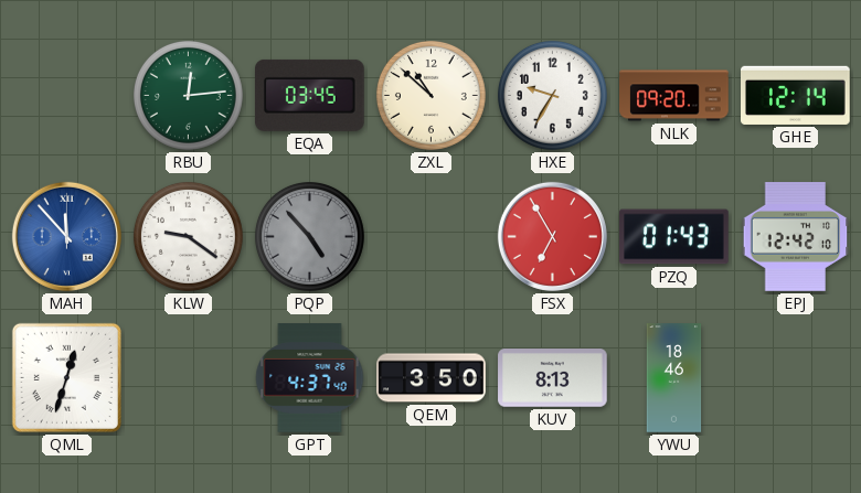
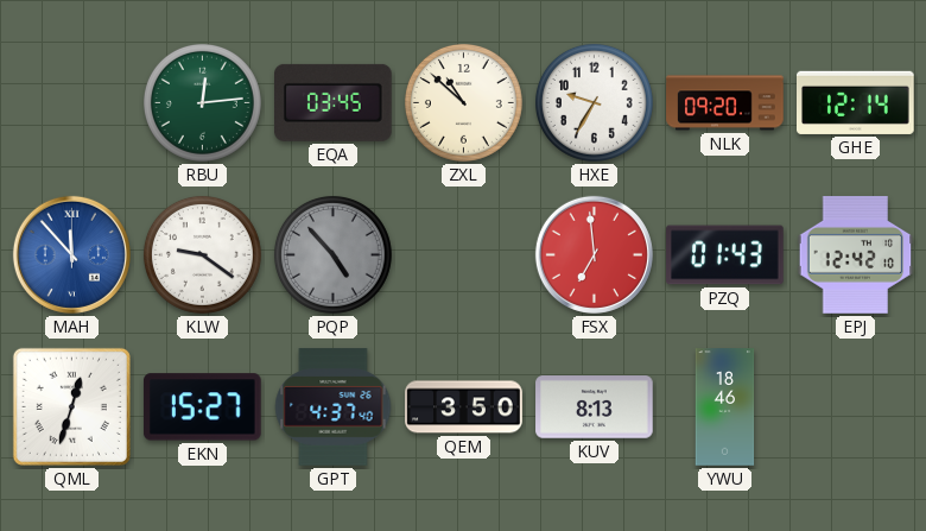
FSX: 6:55 -> 6:59
EKN: none -> 15:27
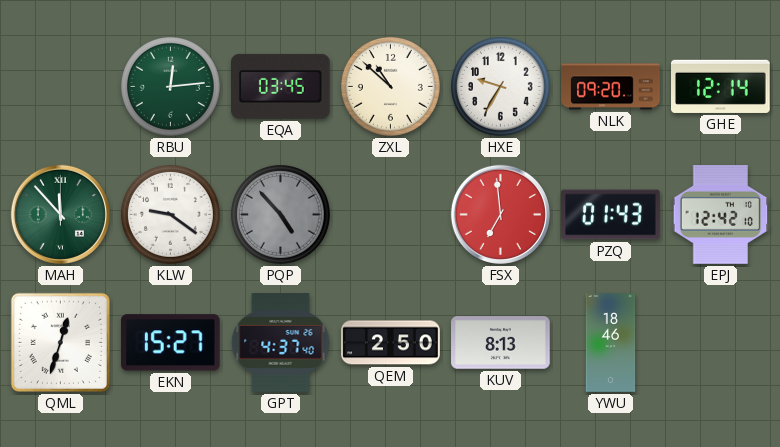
MAH dial: blue -> green
QEM: 3:50 -> 2:50
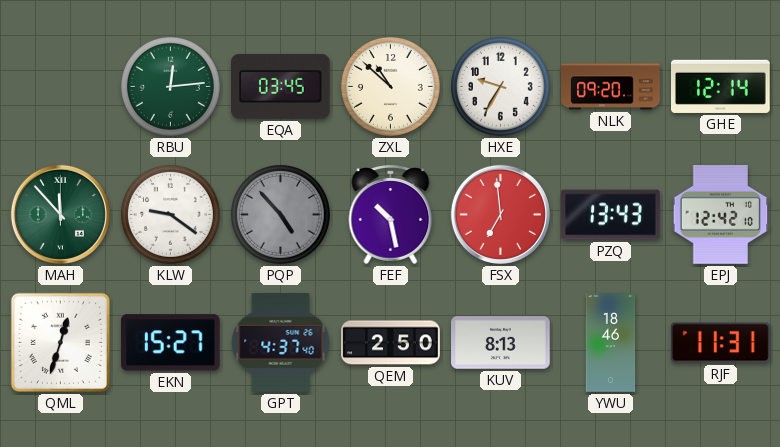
FEF: none -> 10:28
PZQ: 01:43 -> 13:43
RJF: none -> 11:31
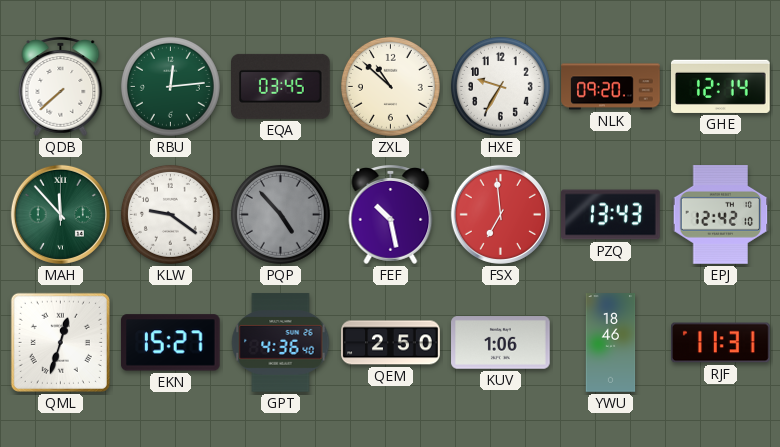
QDB: none -> 7:38
GPT: 4:37 -> 4:36
KUV: 8:13 -> 1:06
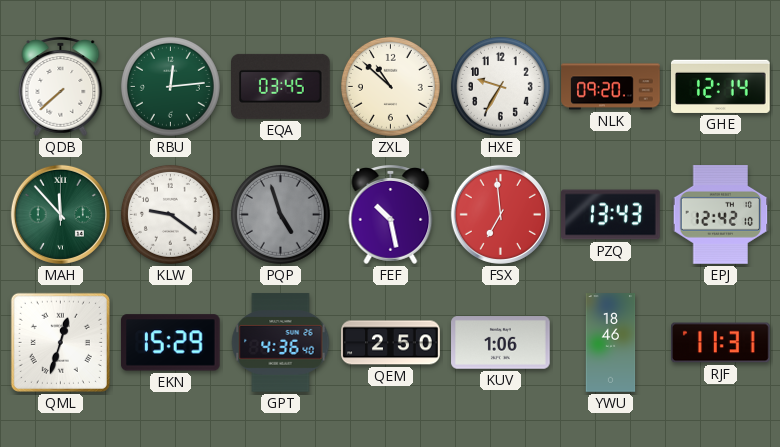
PQP: 4:53 -> 4:57
EKN: 15:27 -> 15:29
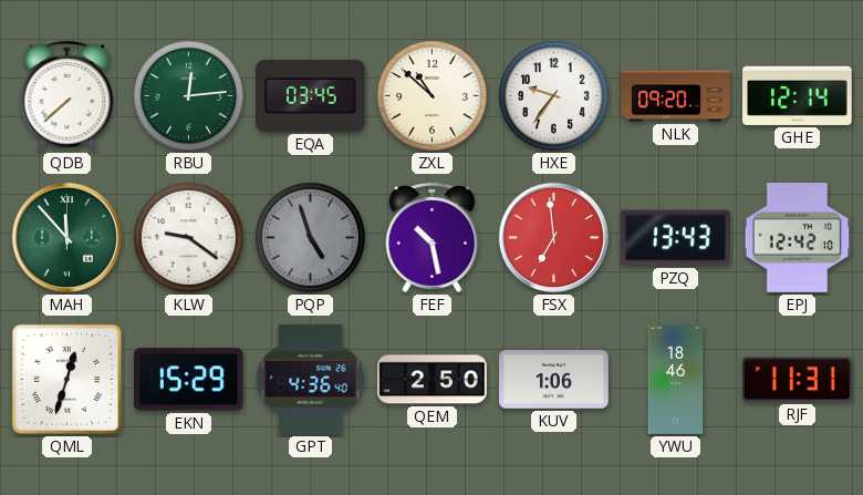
HXE: 9:35 -> 9:36
